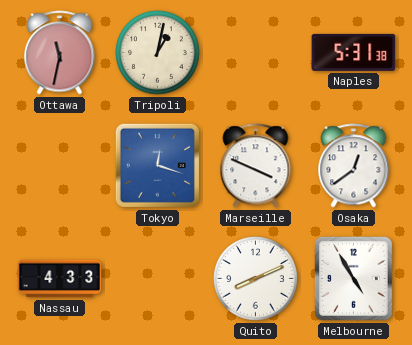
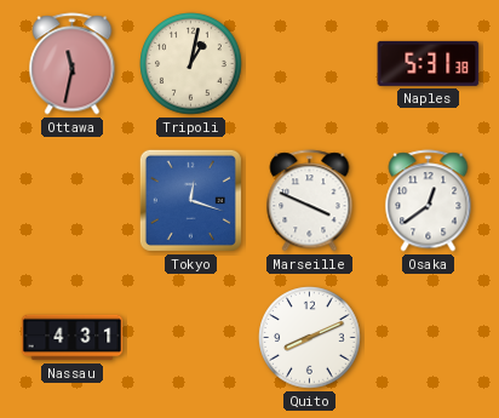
Nassau: 4:33 -> 4:31
Melbourne: 4:55 -> none
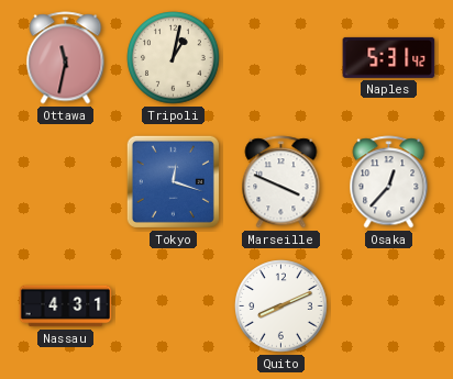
Naples: 5:31:38 -> 5:31:42
Osaka: 12:39 -> 12:37
